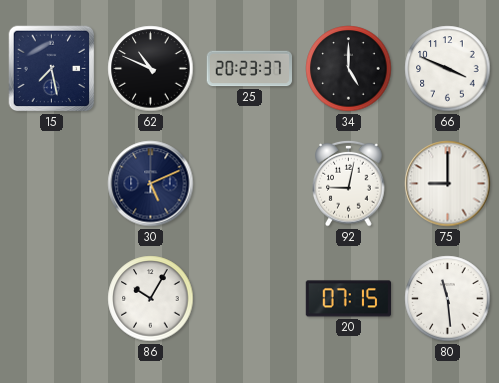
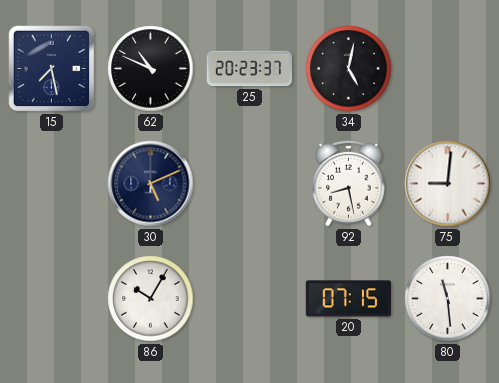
34: 5:00 -> 5:02
66: 3:49 -> none
92: 9:02 -> 8:28
75: 9:00 -> 9:01
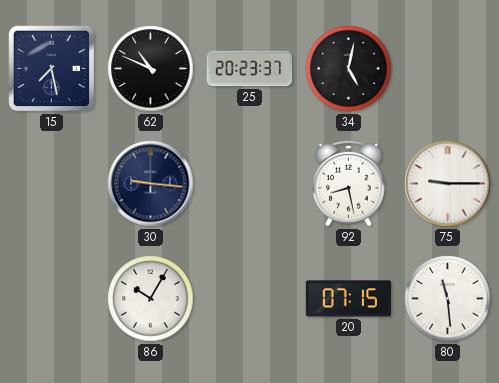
30: 5:11 -> 9:16
75: 9:01 -> 9:15
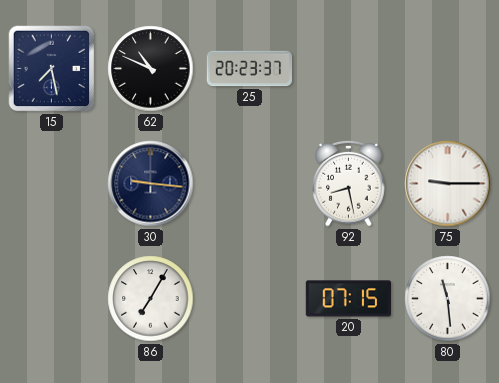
34: 5:02 -> none
86: 10:05 -> 7:05
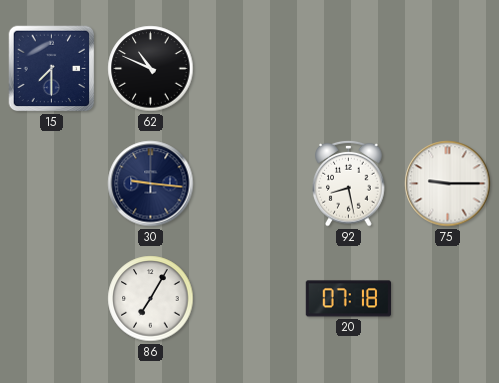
15: 7:28 -> 7:30
25: 20:23 -> none
20: 07:15 -> 07:18
80: 11:29 -> none
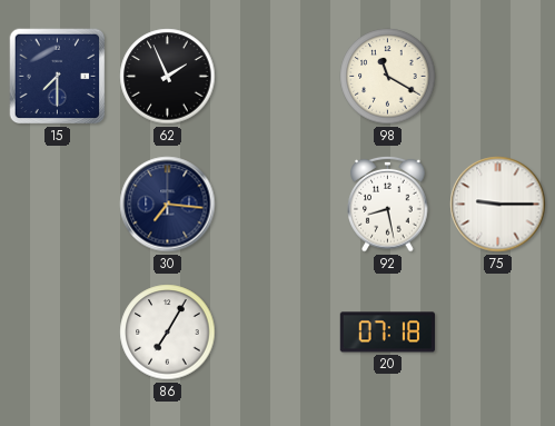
62: 10:49 -> 1:56
98: none -> 11:20
30: 9:16 -> 7:16
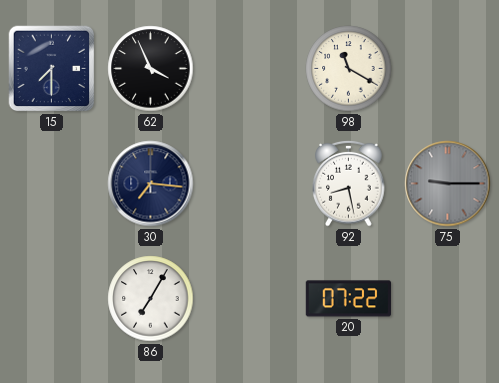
62: 1:56 -> 3:56
75 dial: white -> grey
20: 07:18 -> 07:22
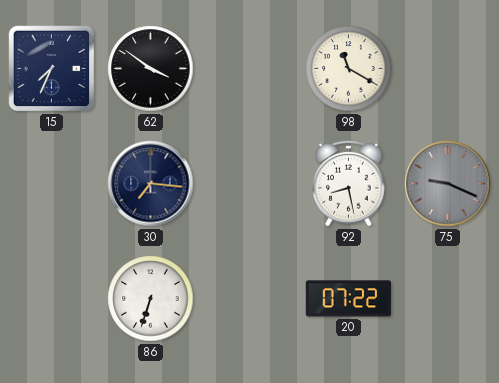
15: 7:30 -> 7:34
62: 3:56 -> 3:51
75: 9:15 -> 9:19
86: 7:05 -> 6:33
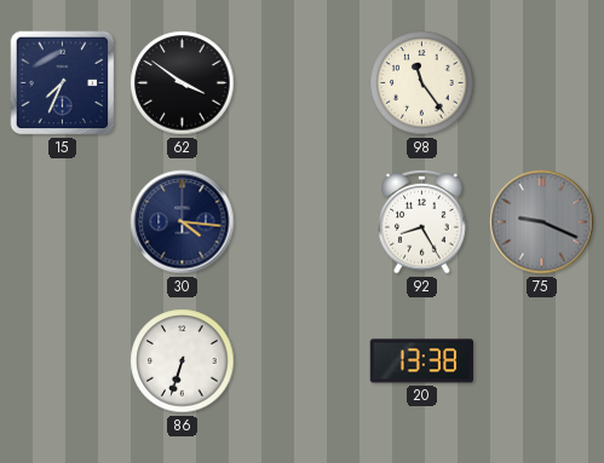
98: 11:20 -> 11:24
30: 7:16 -> 4:16
92: 8:28 -> 8:25
20: 07:22 -> 13:38
